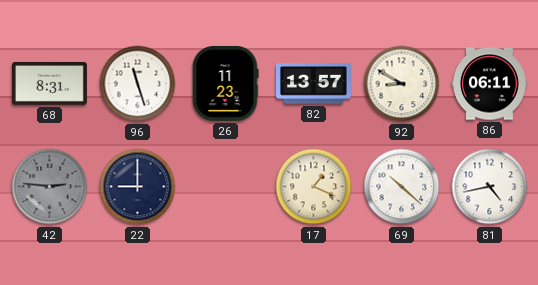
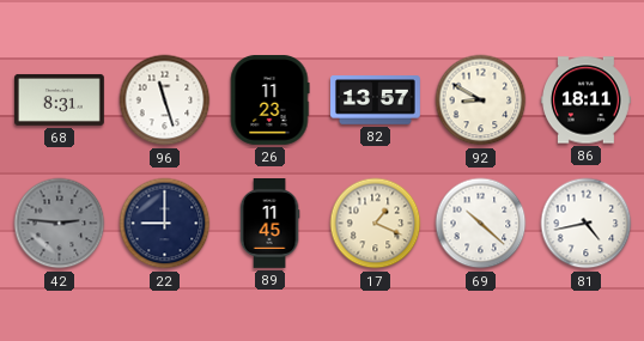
86: 06:11 -> 18:11
89: none -> 11:45
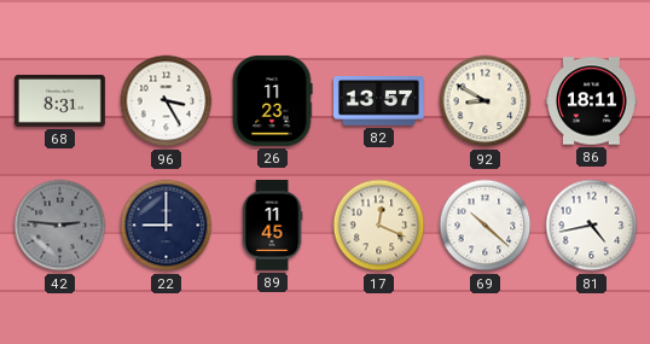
96: 11:27 -> 3:25
17: 1:19 -> 12:19
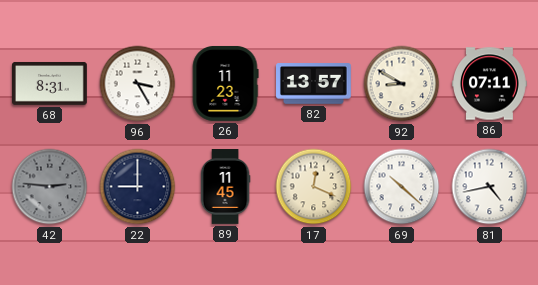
86: 18:11 -> 07:11
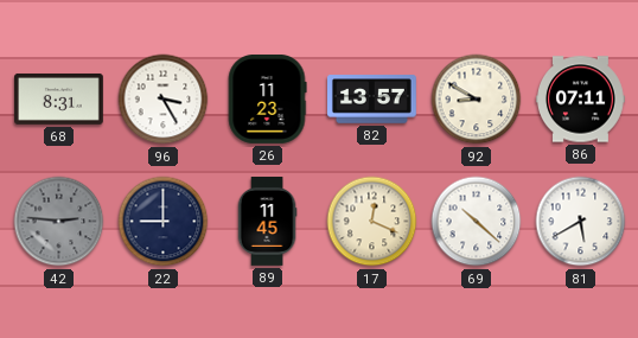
81: 4:43 -> 5:40
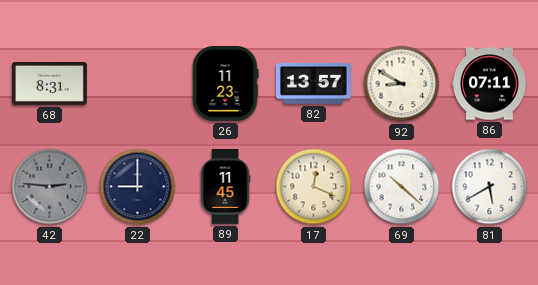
96: 3:25 -> none
